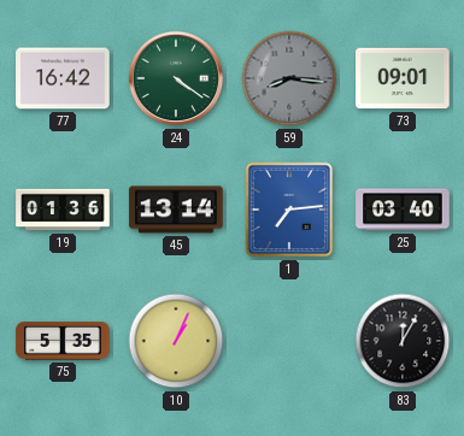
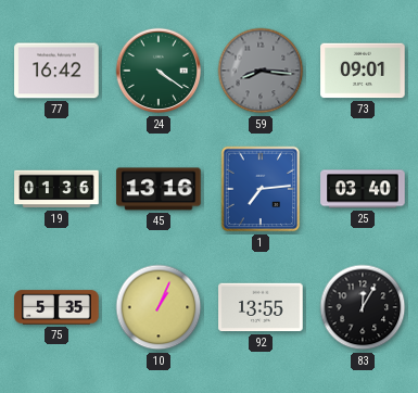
45: 13:14 -> 13:16
92: none -> 13:55
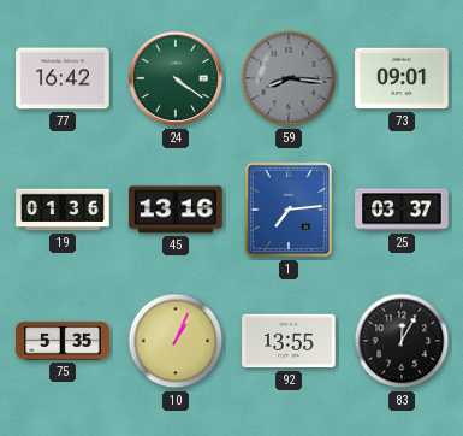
25: 03:40 -> 03:37
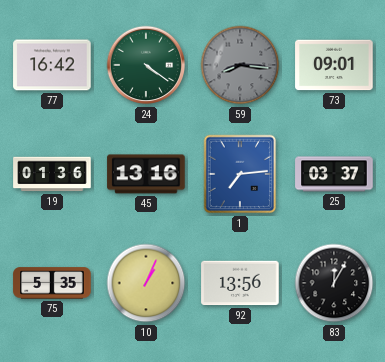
92: 13:55 -> 13:56
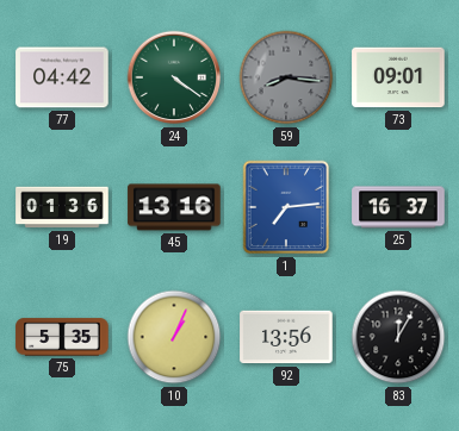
77: 16:42 -> 04:42
25: 03:37 -> 16:37
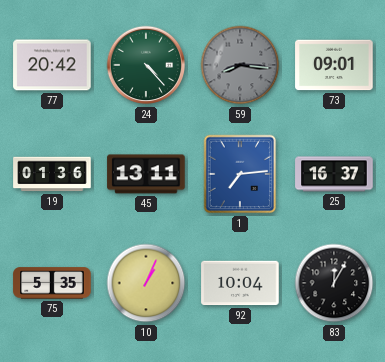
77: 04:42 -> 20:42
24: 4:21 -> 4:23
45: 13:16 -> 13:11
92: 13:56 -> 10:04
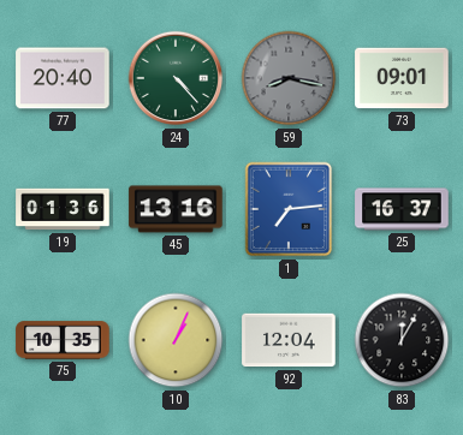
77: 20:42 -> 20:40
59: 8:16 -> 8:17
45: 13:11 -> 13:16
75: 5:35 -> 10:35
92: 10:04 -> 12:04
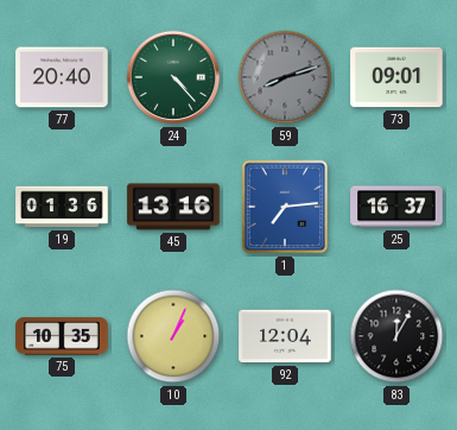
59: 8:17 -> 8:12
